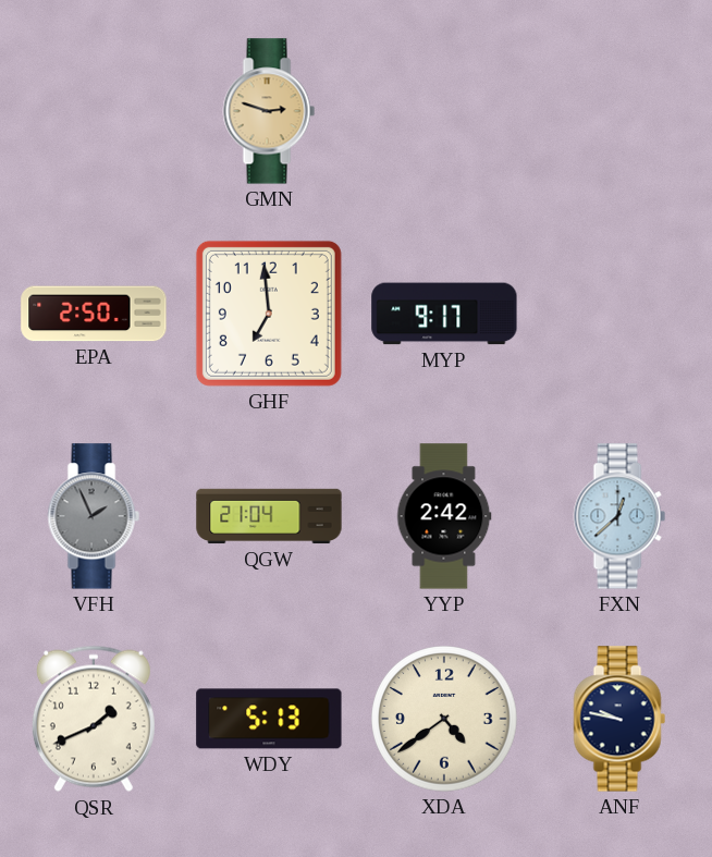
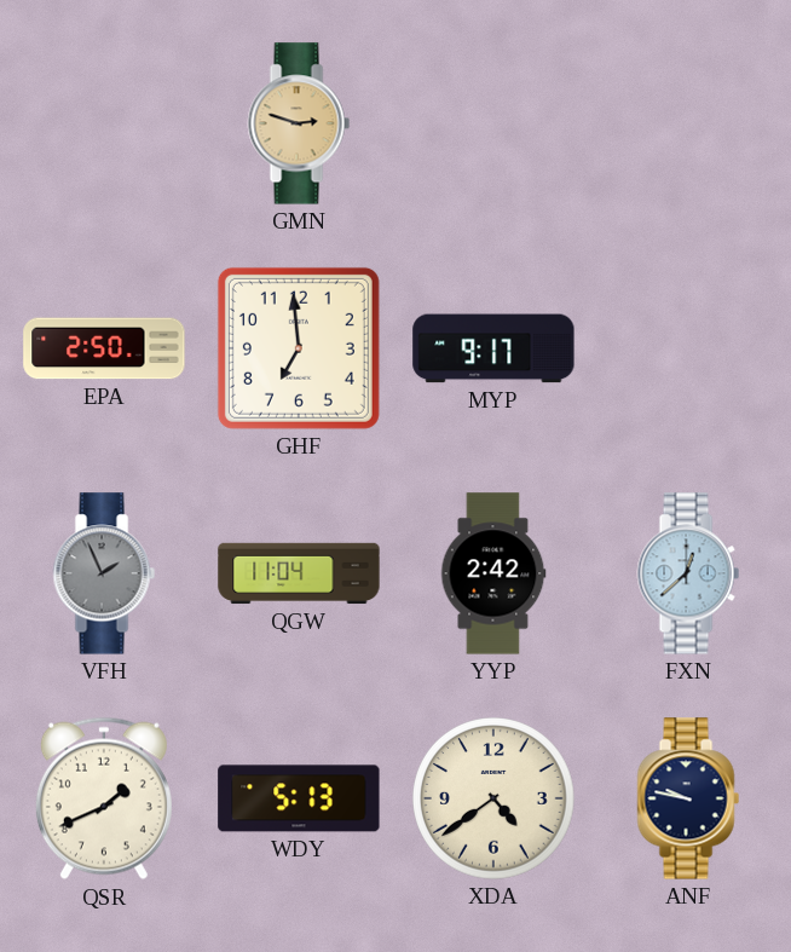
QGW: 21:04 -> 11:04
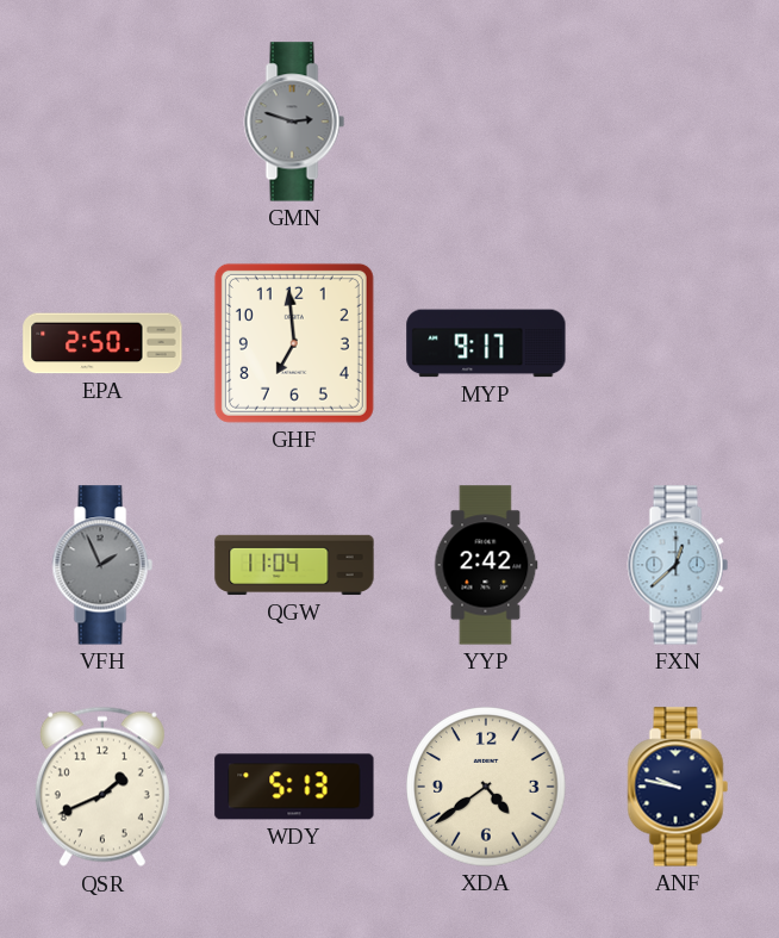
GMN dial: champagne -> grey
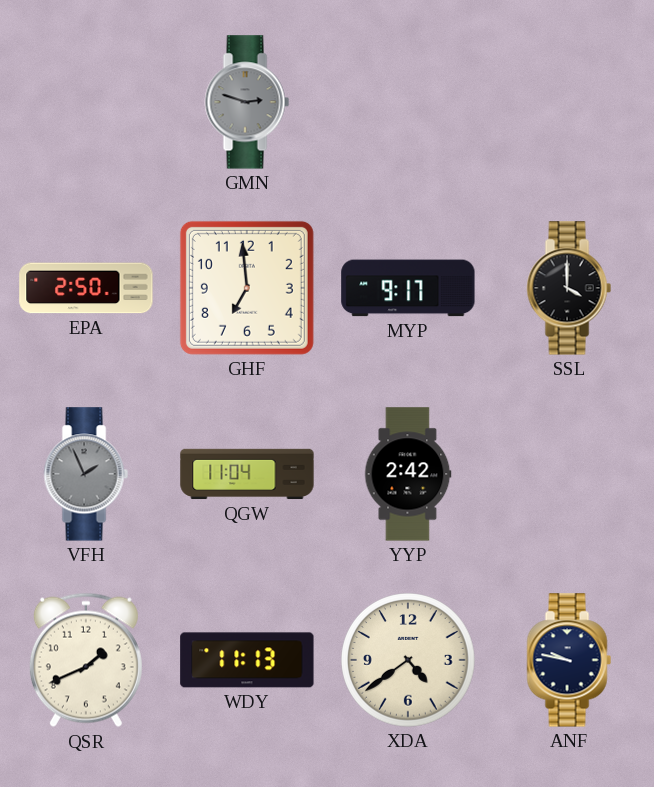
SSL: none -> 4:00
FXN: 12:38 -> none
WDY: 5:13 -> 11:13
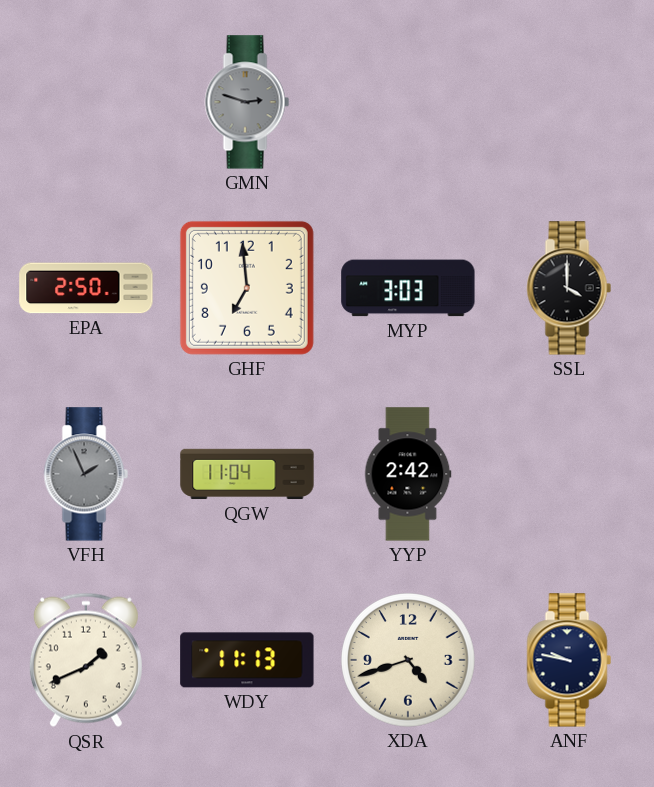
MYP: 9:17 -> 3:03
XDA: 4:39 -> 4:42
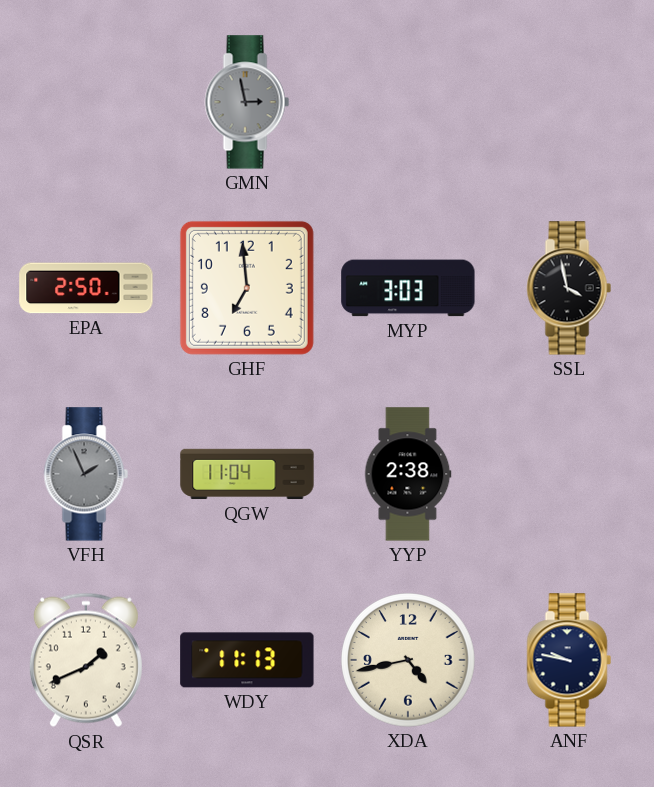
GMN: 2:48 -> 2:58
SSL: 4:00 -> 3:58
YYP: 2:42 -> 2:38
XDA: 4:42 -> 4:43
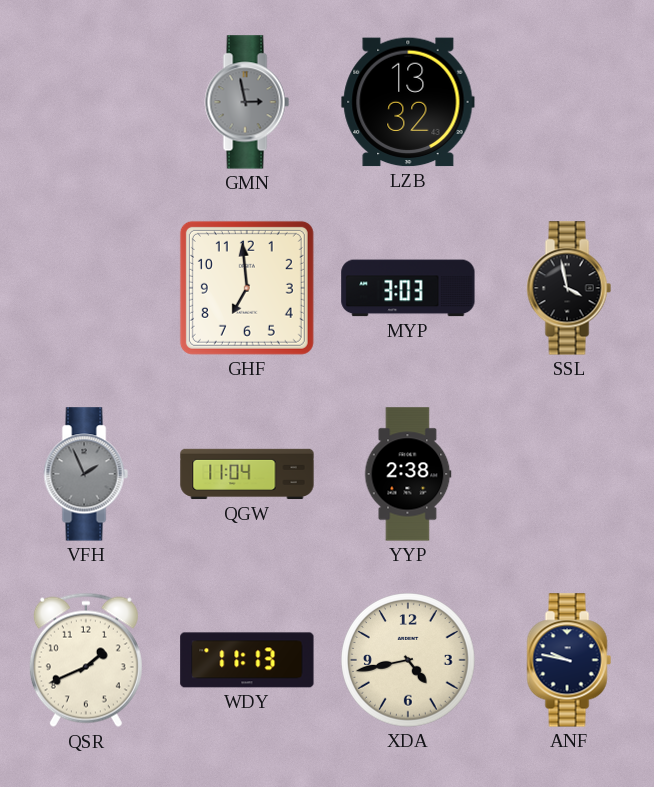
LZB: none -> 13:32
EPA: 2:50 -> none
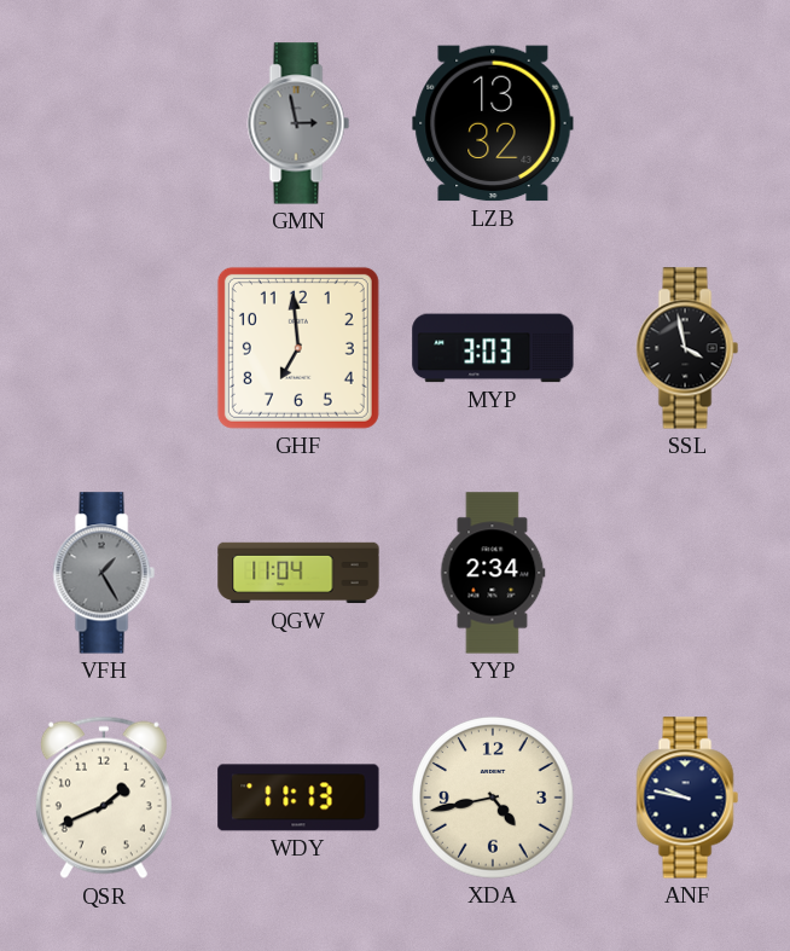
VFH: 1:56 -> 1:25
YYP: 2:38 -> 2:34
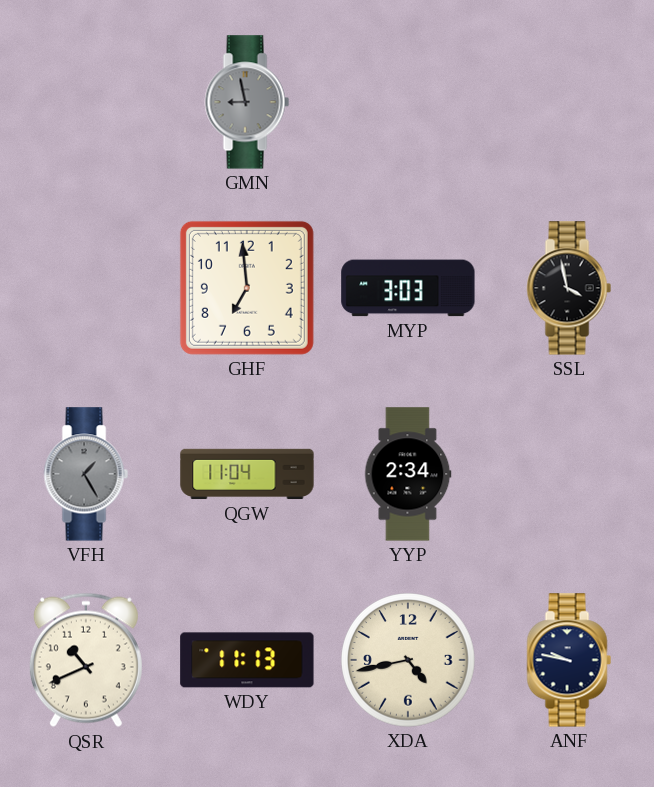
GMN: 2:58 -> 8:58
LZB: 13:32 -> none
QSR: 1:41 -> 10:41
